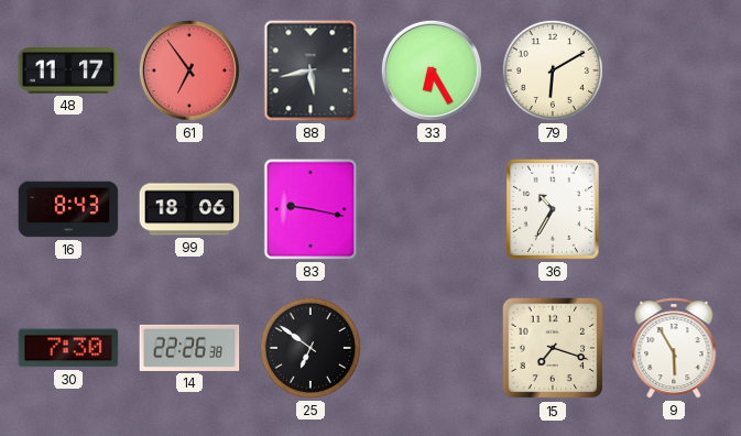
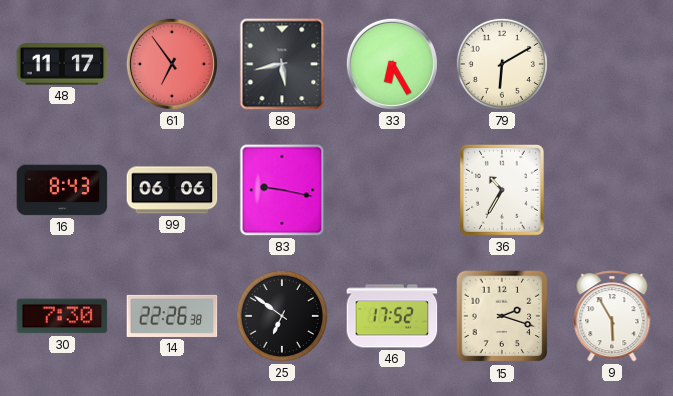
99: 18:06 -> 06:06
46: none -> 17:52
15: 7:18 -> 2:18
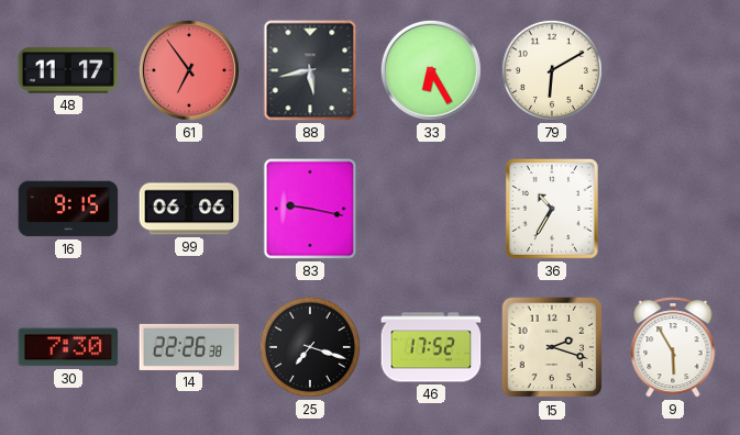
16: 8:43 -> 9:15
25: 6:51 -> 7:18
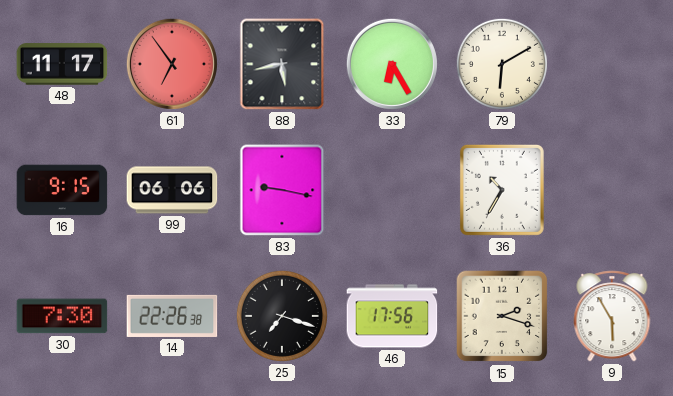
46: 17:52 -> 17:56
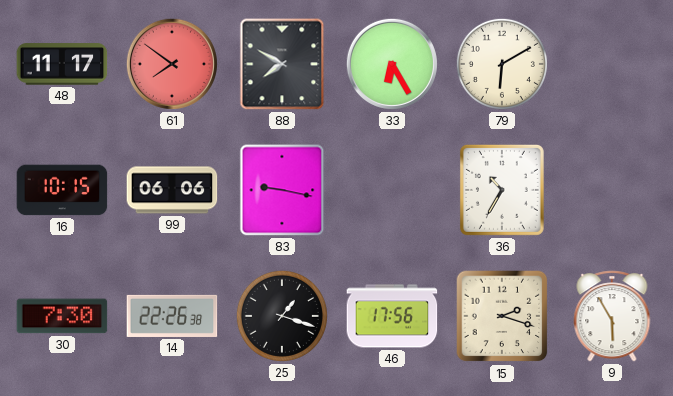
61: 6:54 -> 7:51
88: 5:43 -> 7:50
16: 9:15 -> 10:15
25: 7:18 -> 1:18
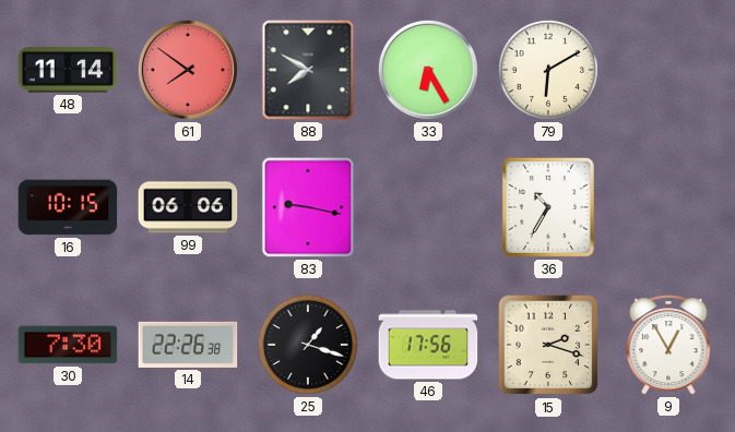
48: 11:17 -> 11:14
9: 5:55 -> 12:55
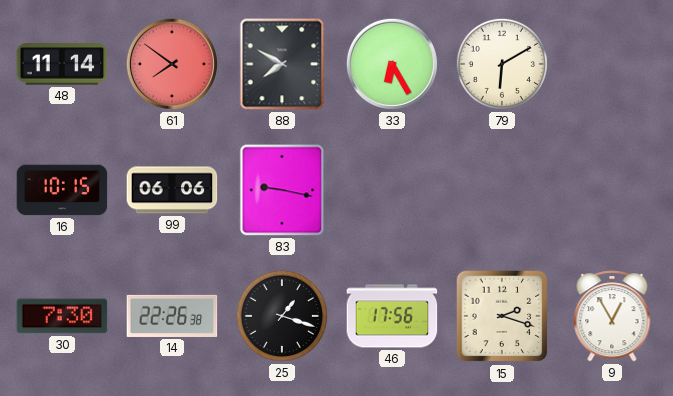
36: 10:35 -> none
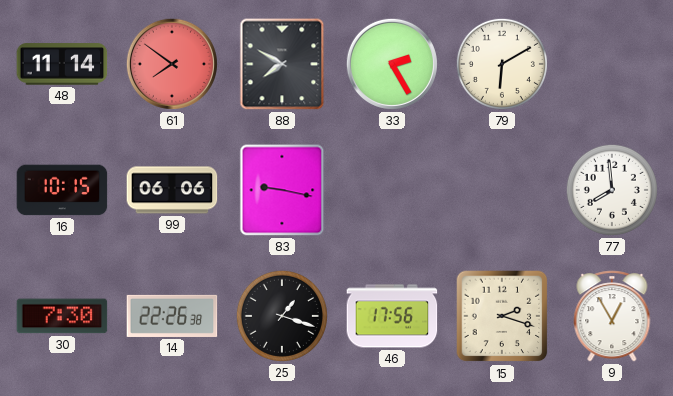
33: 6:25 -> 2:25
77: none -> 7:59
